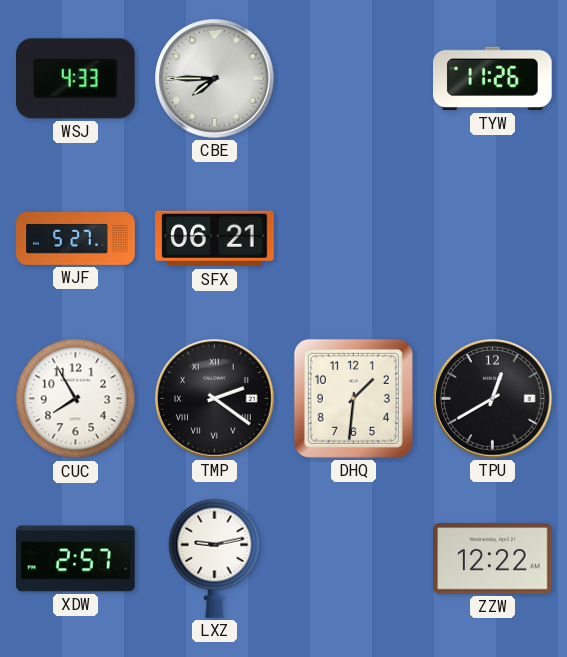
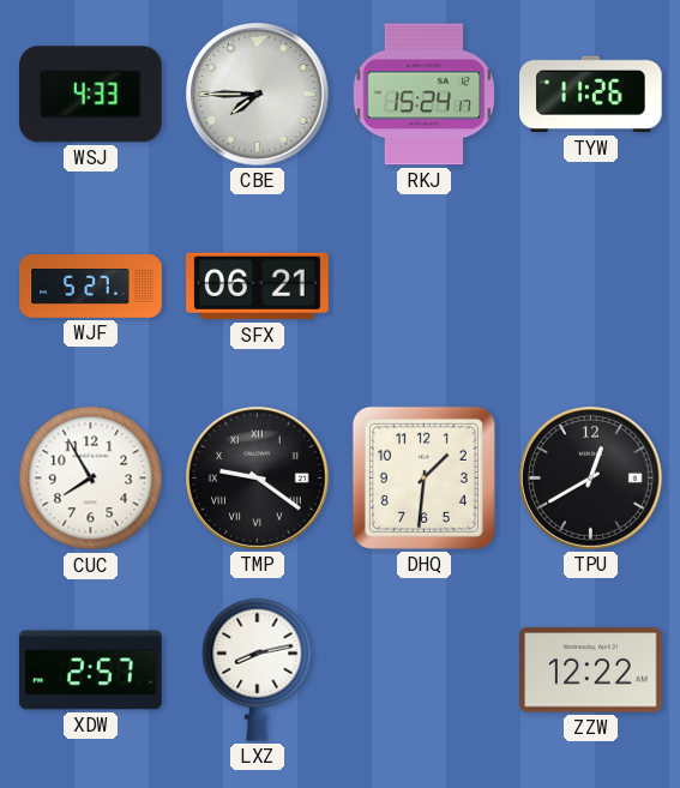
RKJ: none -> 15:24
TMP: 2:21 -> 9:21
LXZ: 9:13 -> 8:13
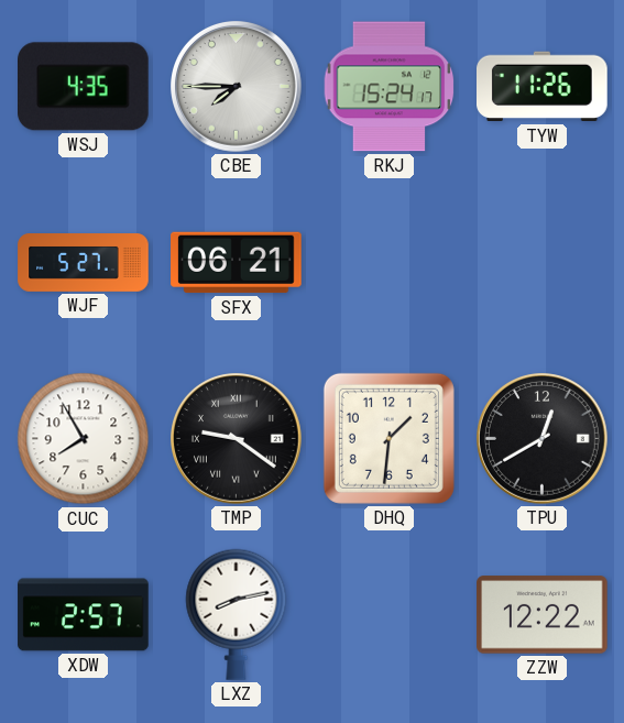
WSJ: 4:33 -> 4:35
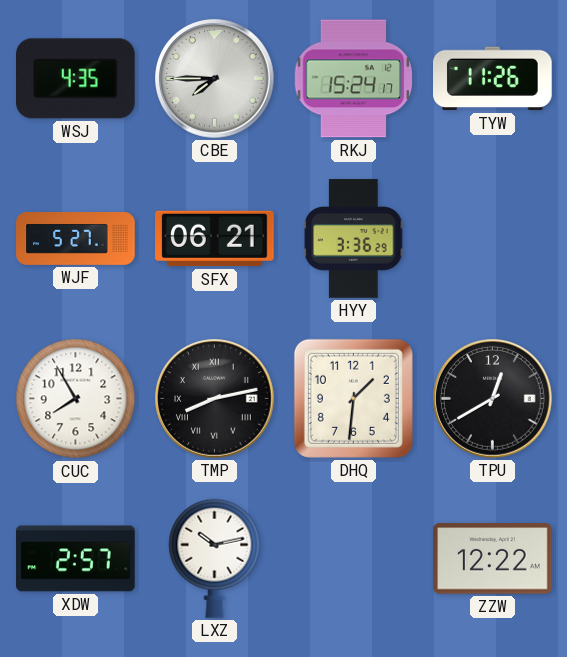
HYY: none -> 3:36
TMP: 9:21 -> 8:13
LXZ: 8:13 -> 10:13
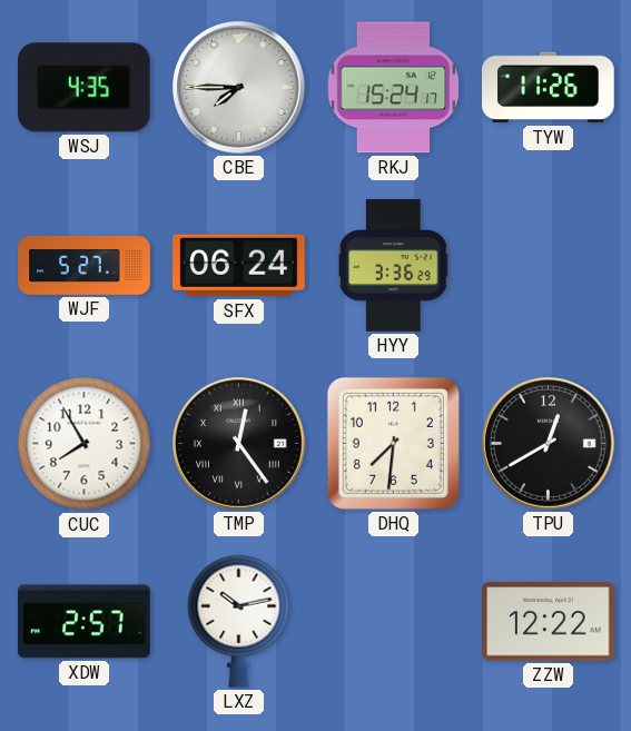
SFX: 06:21 -> 06:24
TMP: 8:13 -> 12:24
DHQ: 1:31 -> 7:31
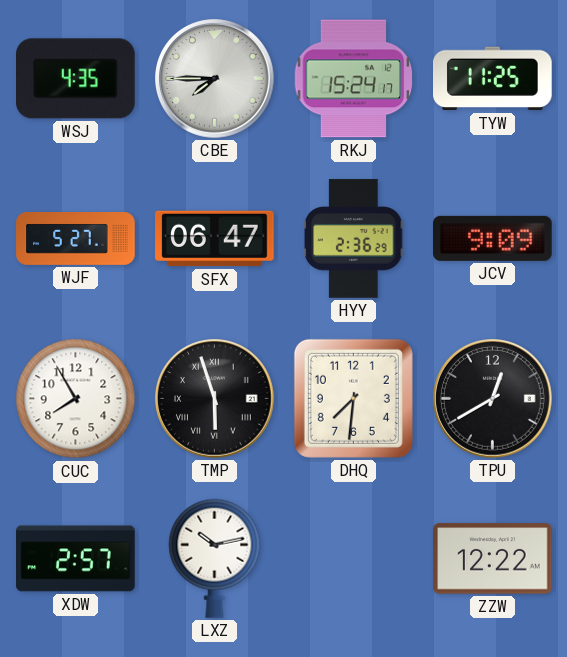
TYW: 11:26 -> 11:25
SFX: 06:24 -> 06:47
HYY: 3:36 -> 2:36
JCV: none -> 9:09
TMP: 12:24 -> 5:57
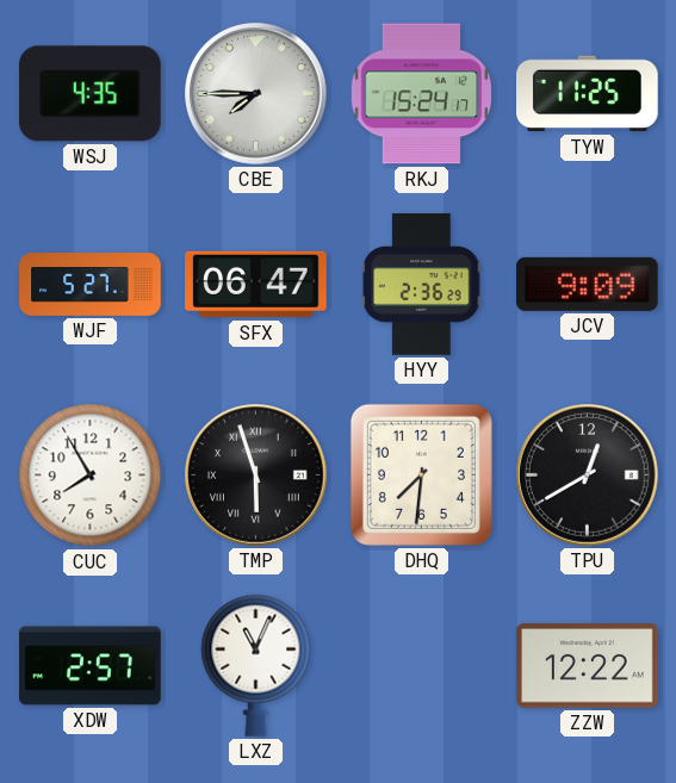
LXZ: 10:13 -> 11:04
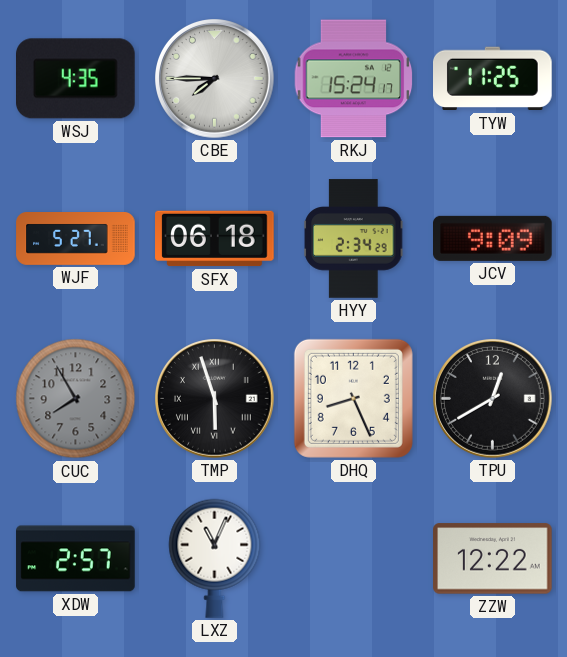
SFX: 06:47 -> 06:18
HYY: 2:36 -> 2:34
CUC dial: white -> grey
DHQ: 7:31 -> 8:26
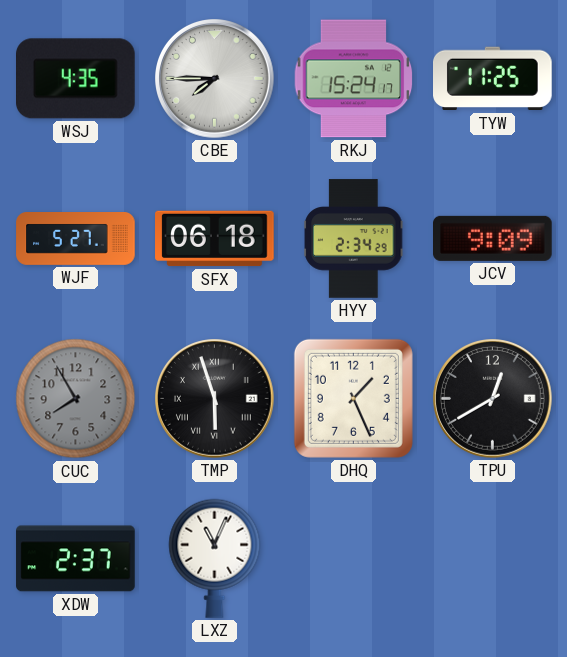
DHQ: 8:26 -> 1:26
XDW: 2:57 -> 2:37
ZZW: 12:22 -> none
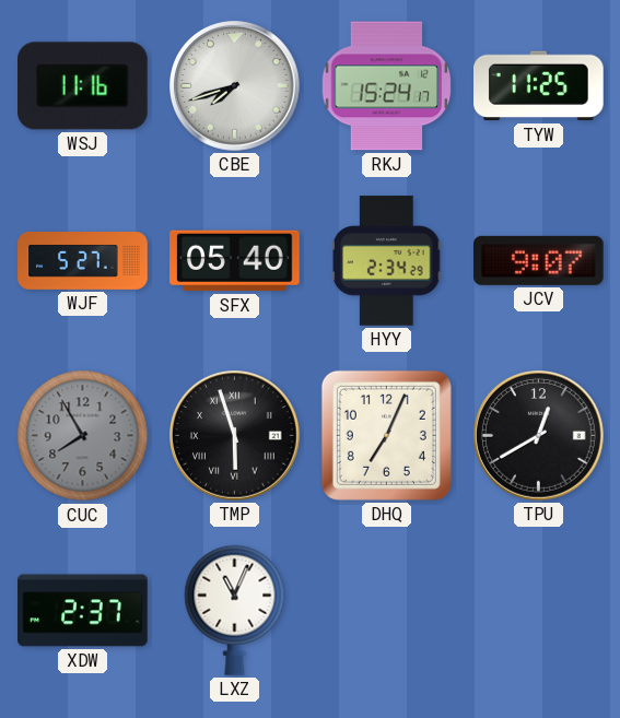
WSJ: 4:35 -> 11:16
CBE: 7:45 -> 7:42
SFX: 06:18 -> 05:40
JCV: 9:09 -> 9:07
DHQ: 1:26 -> 7:04
